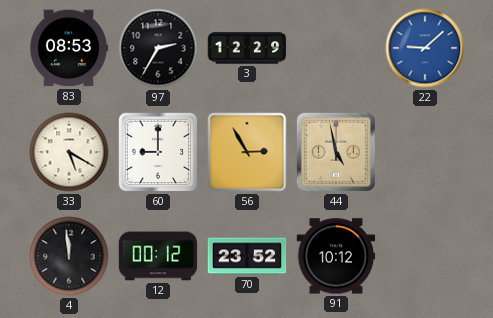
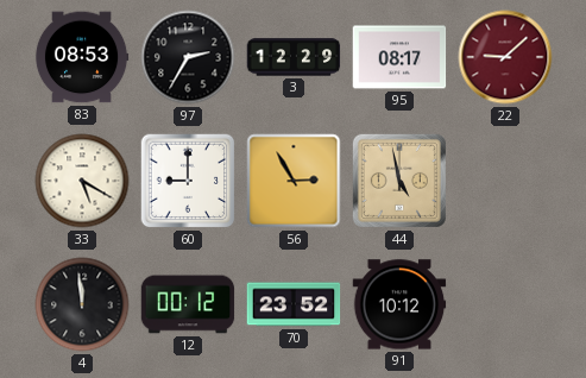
95: none -> 08:17
22 dial: blue -> burgundy
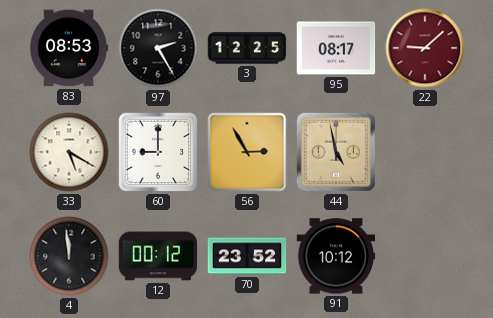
97: 2:35 -> 2:25
3: 12:29 -> 12:25
